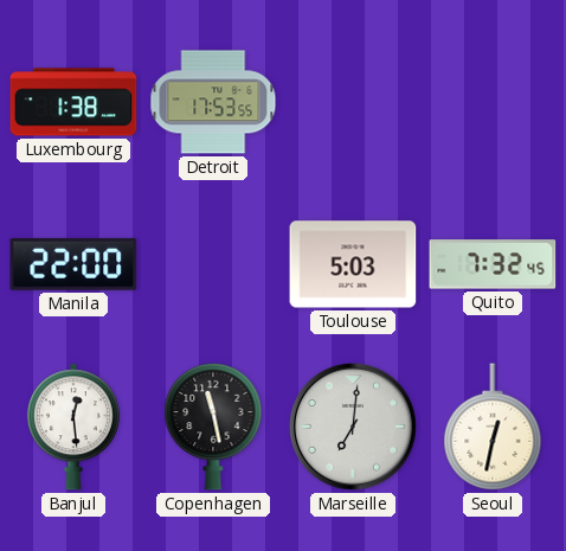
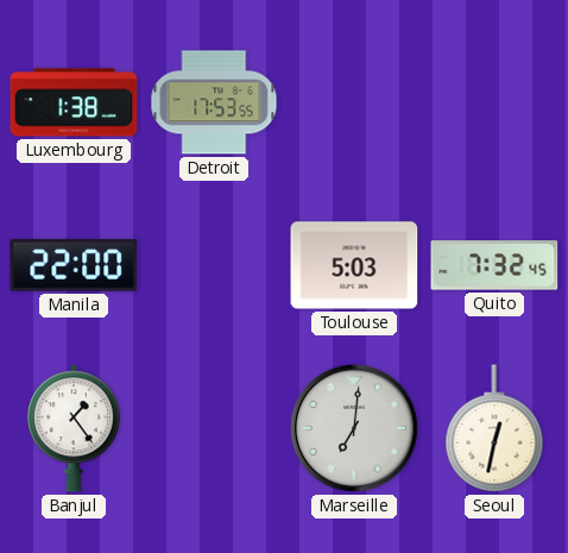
Banjul: 12:29 -> 1:24
Copenhagen: 11:28 -> none
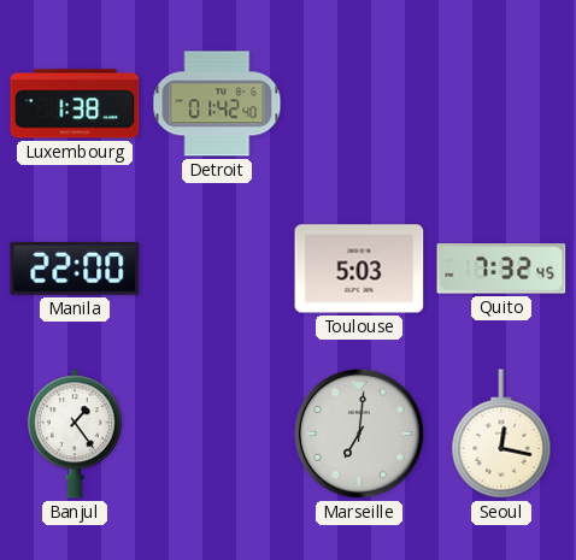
Detroit: 17:53 -> 01:42
Seoul: 12:32 -> 12:17
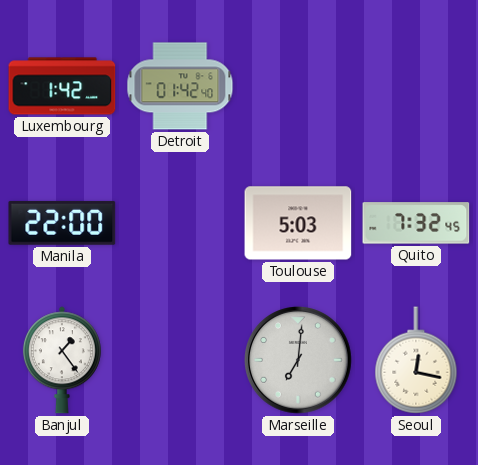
Luxembourg: 1:38 -> 1:42
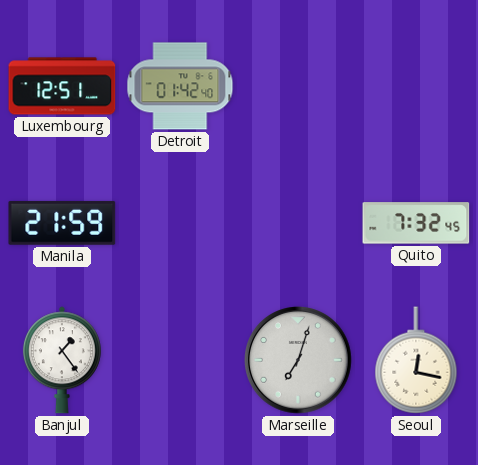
Luxembourg: 1:42 -> 12:51
Manila: 22:00 -> 21:59
Toulouse: 5:03 -> none
Marseille: 7:01 -> 7:03
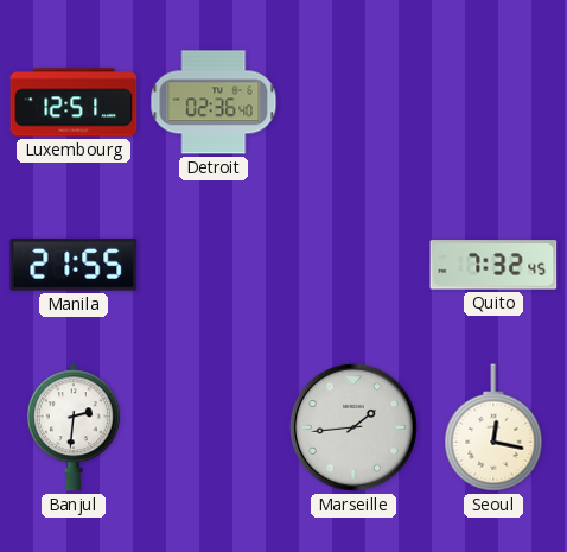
Detroit: 01:42 -> 02:36
Manila: 21:59 -> 21:55
Banjul: 1:24 -> 2:31
Marseille: 7:03 -> 1:44
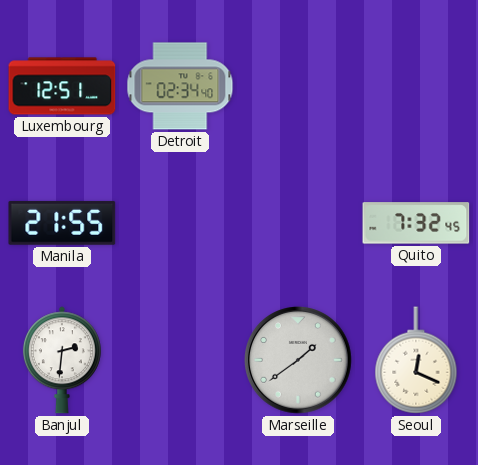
Detroit: 02:36 -> 02:34
Marseille: 1:44 -> 1:39
Seoul: 12:17 -> 12:19
